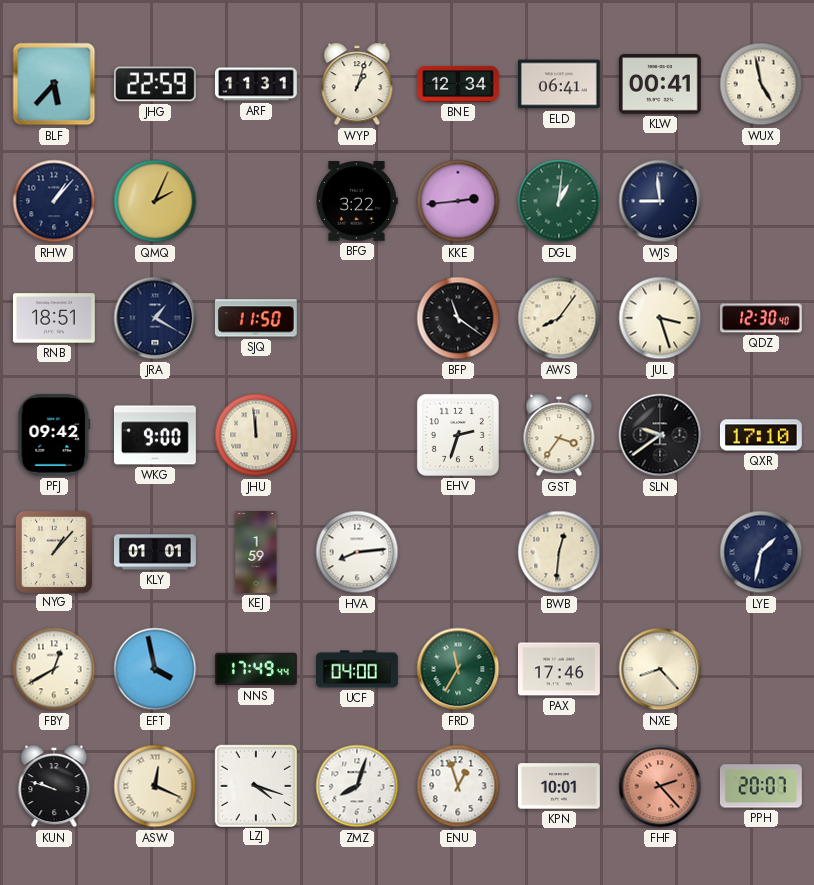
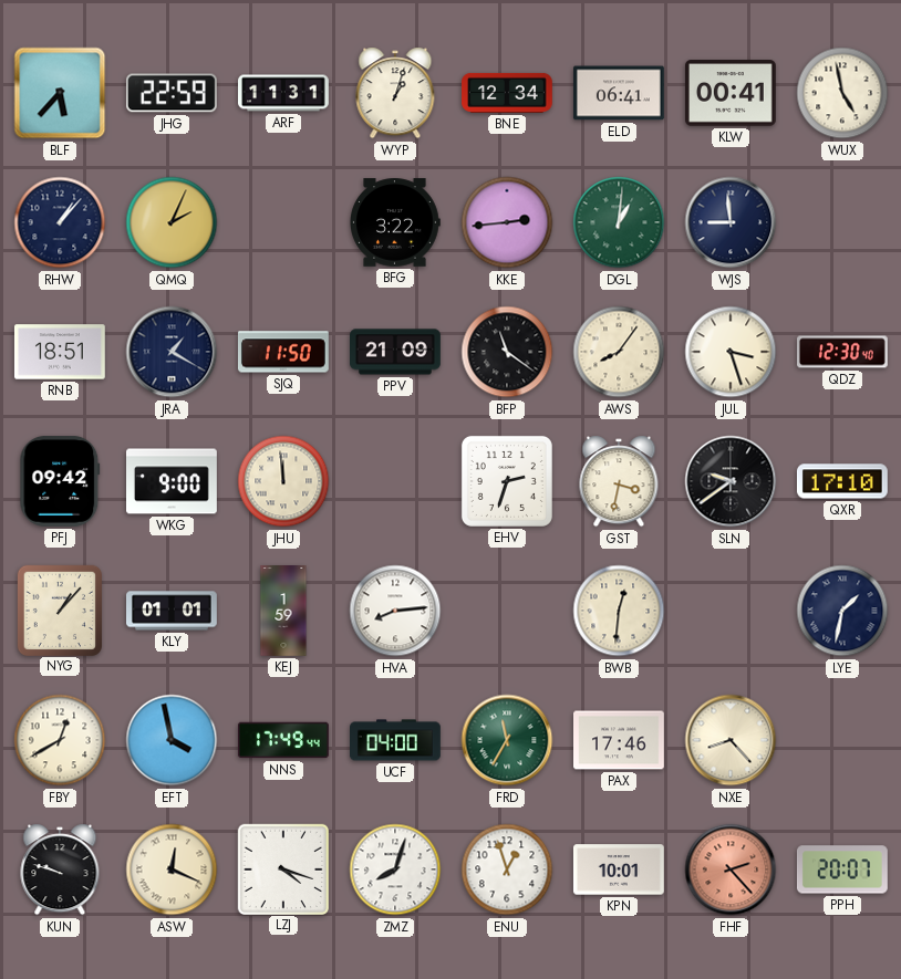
PPV: none -> 21:09
GST: 3:36 -> 3:32
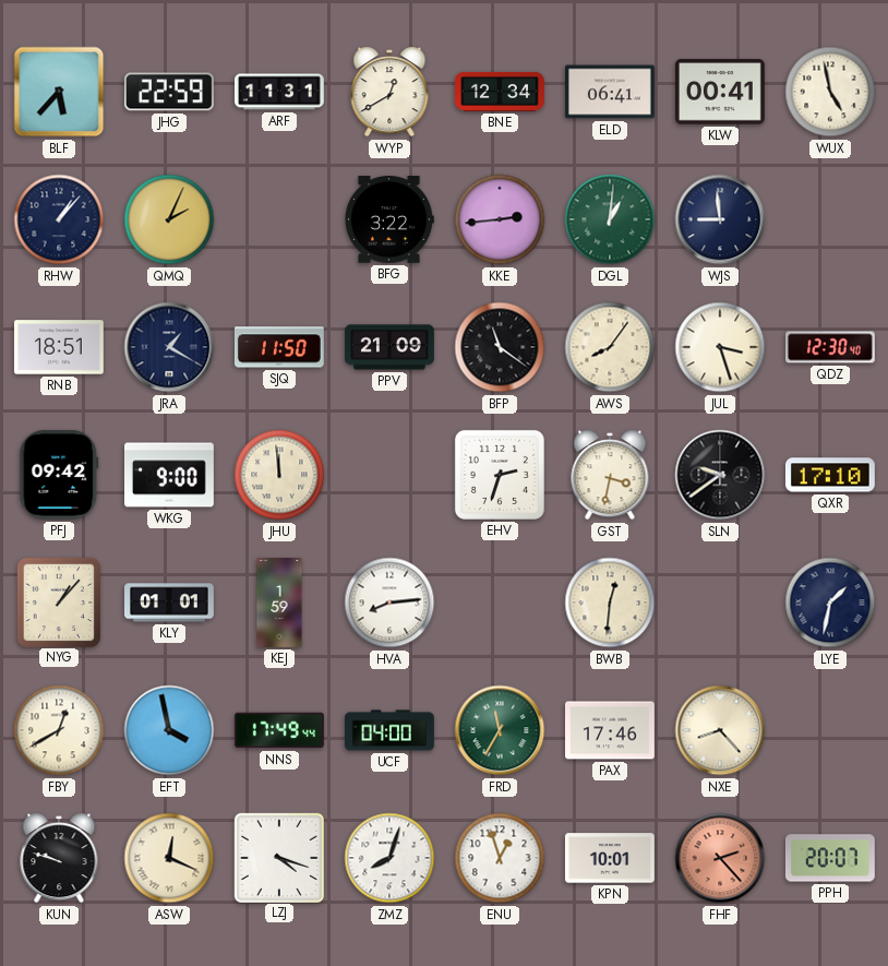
WYP: 1:03 -> 12:40
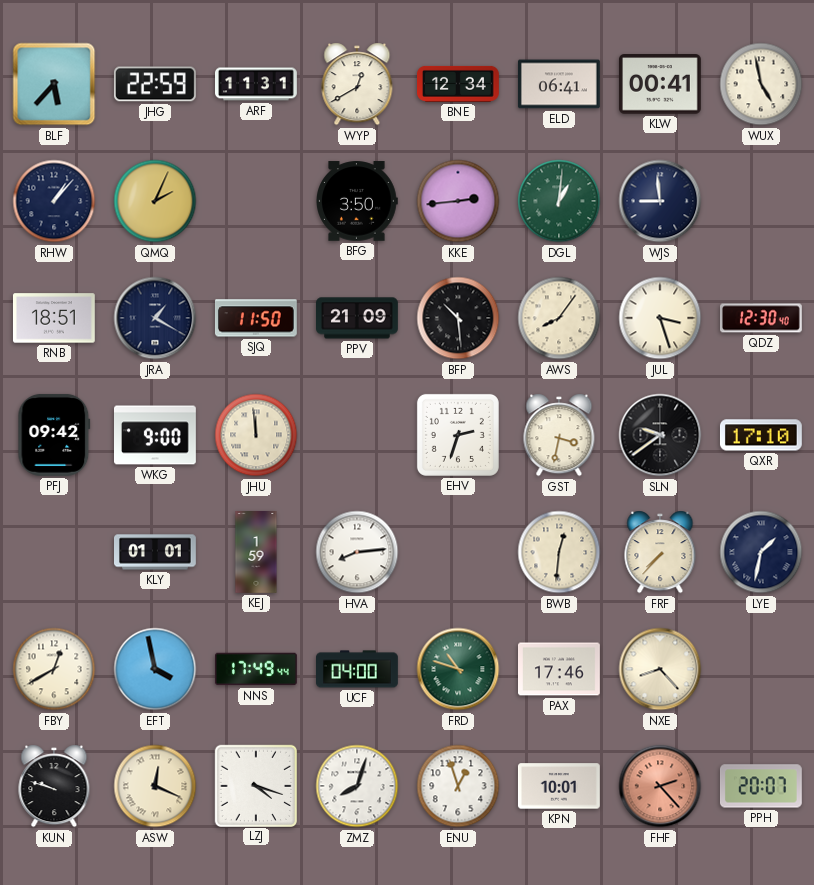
BFG: 3:22 -> 3:50
BFP: 11:21 -> 10:29
NYG: 1:07 -> none
FRF: none -> 7:37
FRD: 11:35 -> 10:48
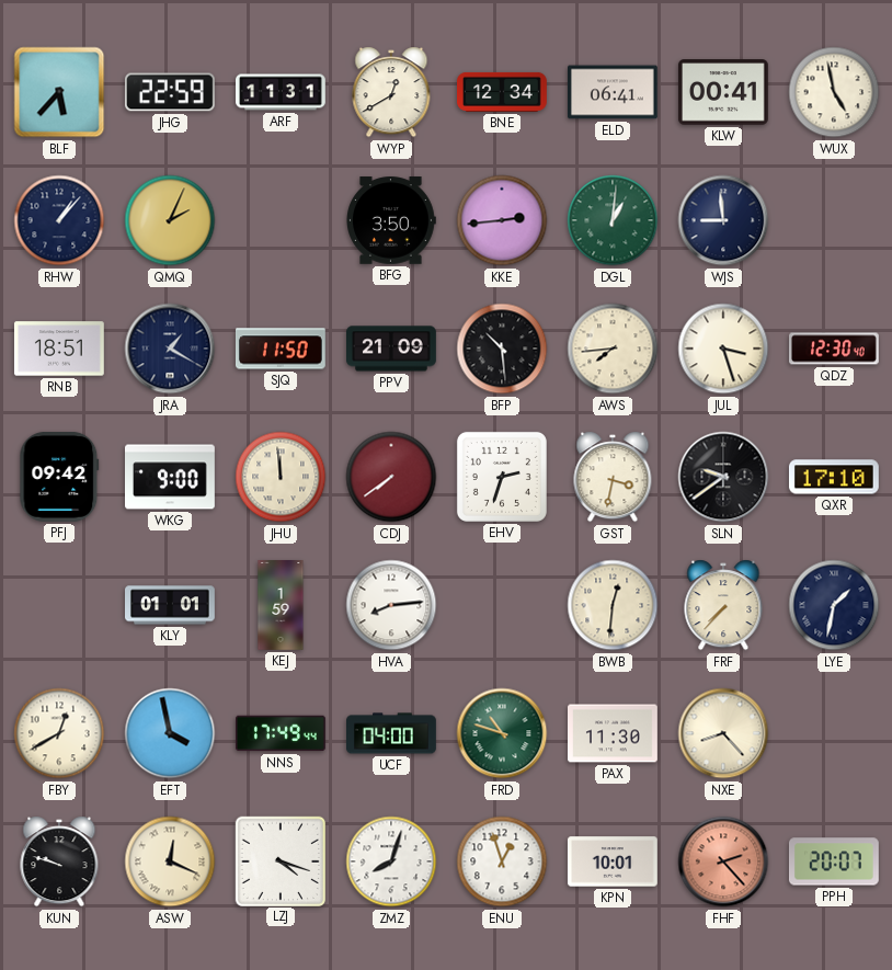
AWS: 8:06 -> 7:44
CDJ: none -> 7:39
PAX: 17:46 -> 11:30
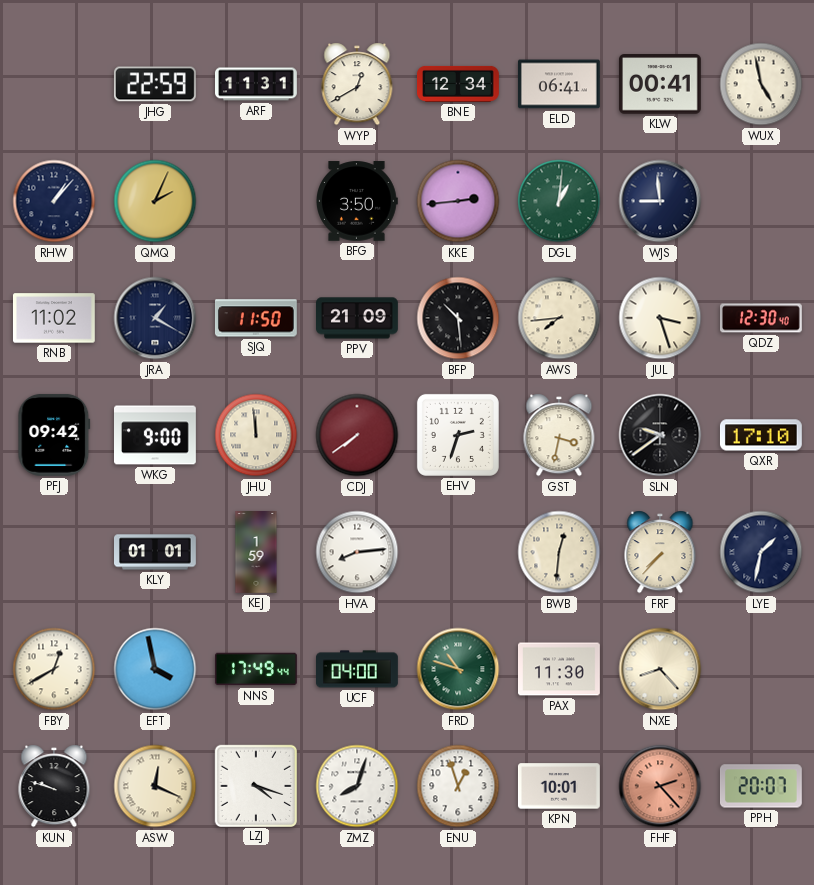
BLF: 5:37 -> none
RNB: 18:51 -> 11:02
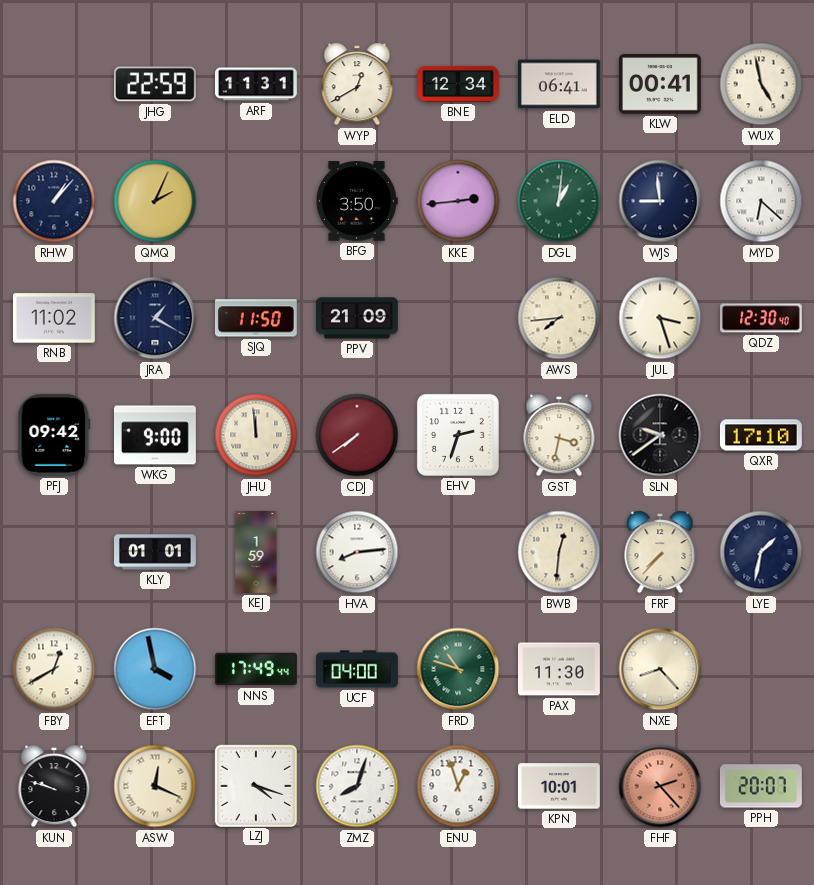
MYD: none -> 6:22
BFP: 10:29 -> none
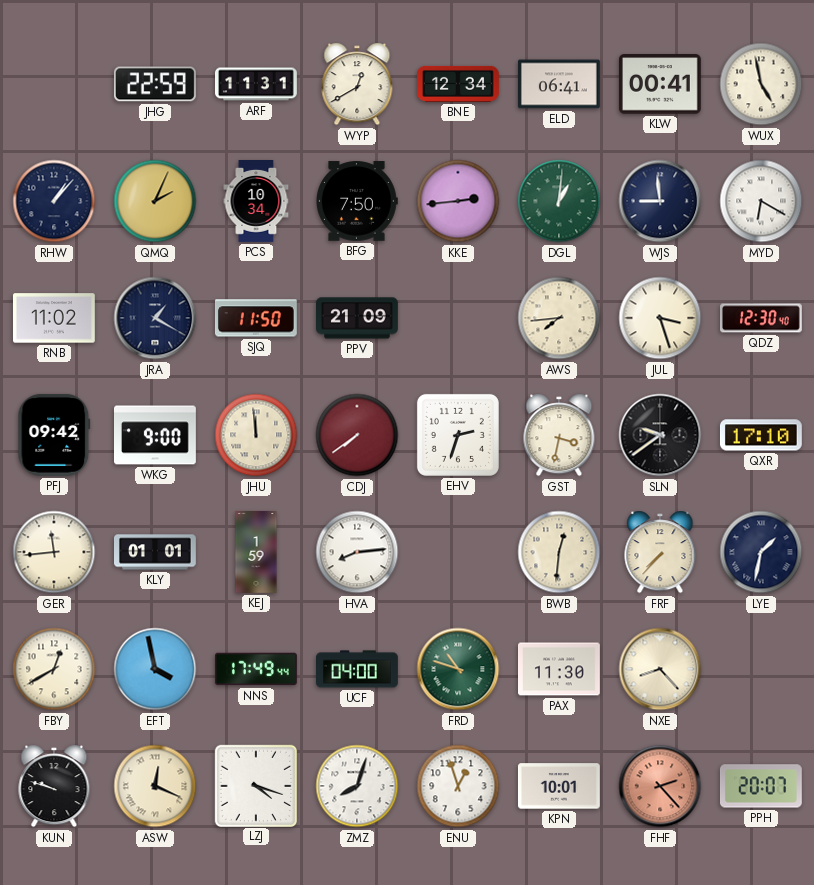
PCS: none -> 10:34
BFG: 3:50 -> 7:50
MYD: 6:22 -> 6:20
GER: none -> 11:44
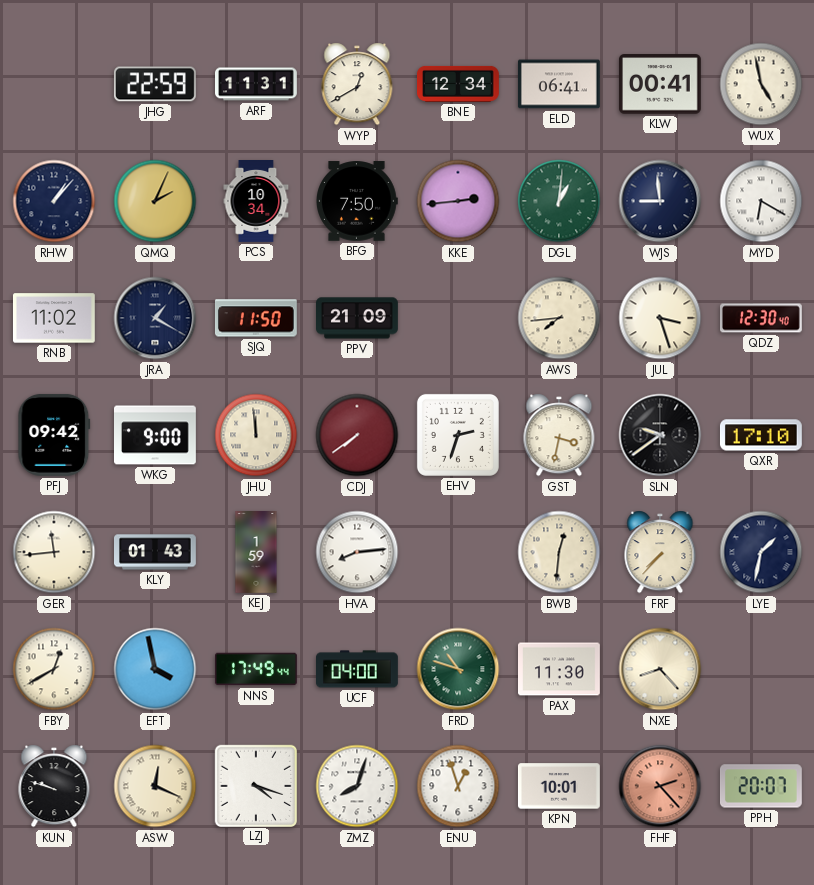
KLY: 01:01 -> 01:43
